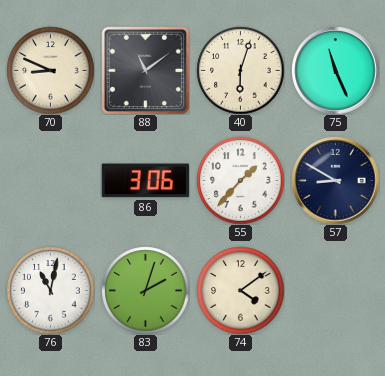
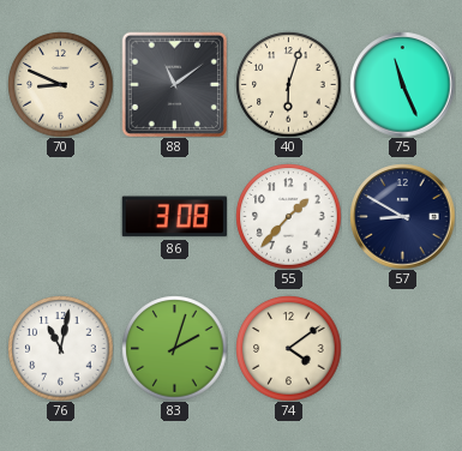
86: 3:06 -> 3:08
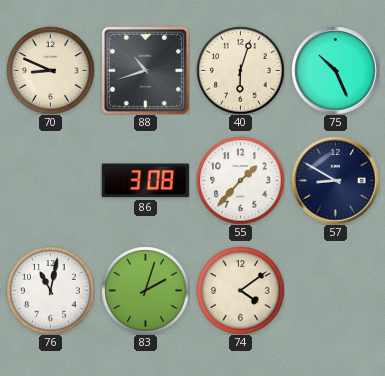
88: 11:09 -> 10:42
75: 11:26 -> 10:26
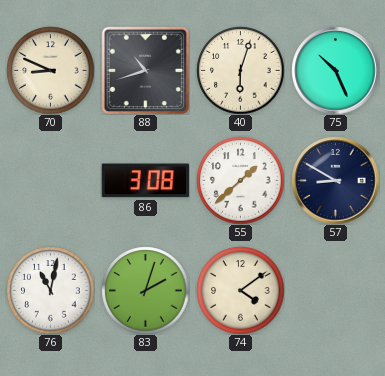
55: 1:37 -> 1:38
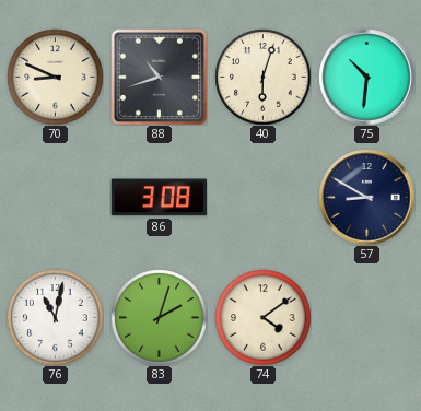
75: 10:26 -> 10:31
55: 1:38 -> none
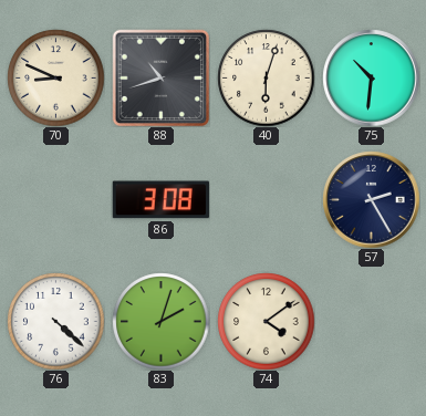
57: 8:50 -> 2:25
76: 11:02 -> 4:22
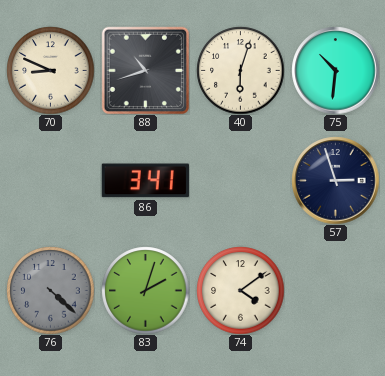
86: 3:08 -> 3:41
57: 2:25 -> 2:57
76 dial: white -> grey
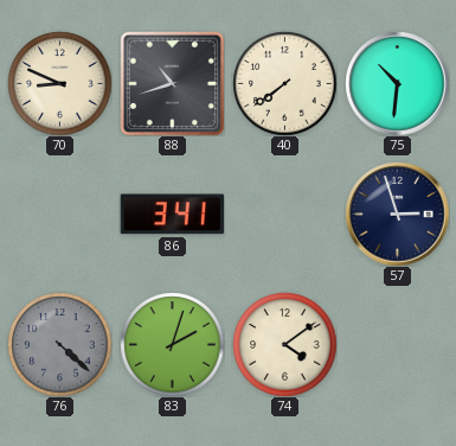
40: 6:03 -> 7:39
